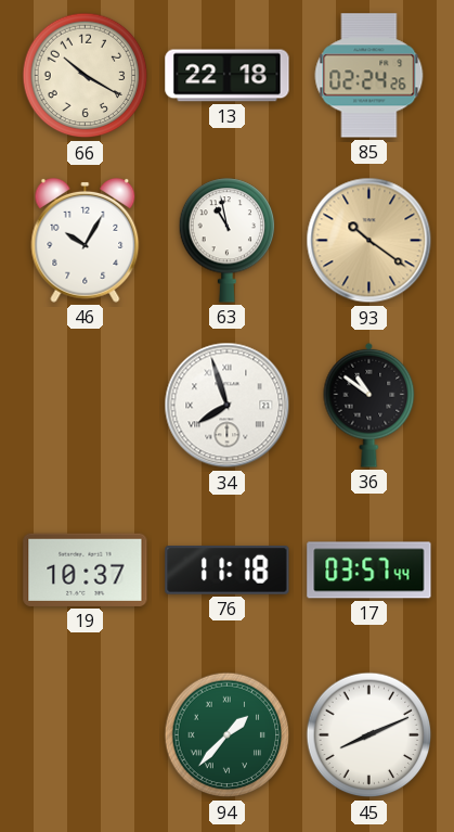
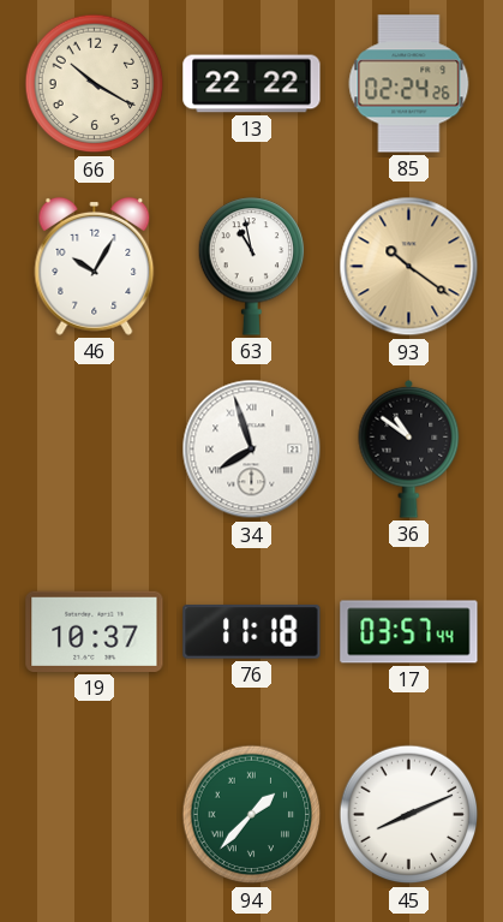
13: 22:18 -> 22:22
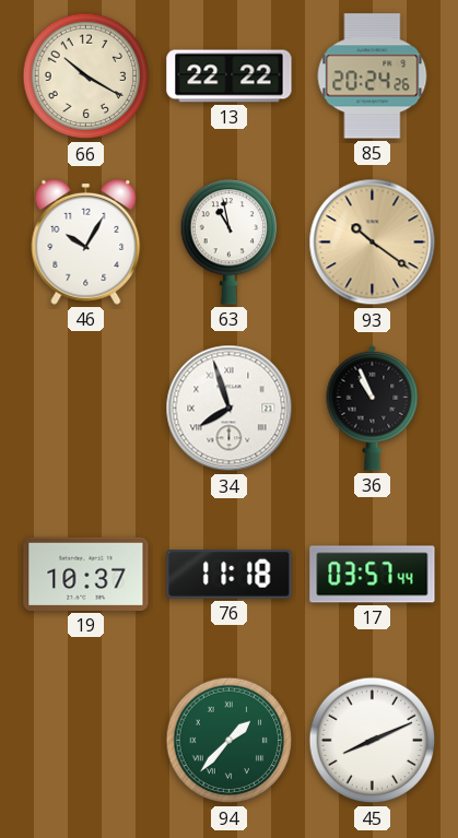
85: 02:24 -> 20:24
36: 10:51 -> 10:56
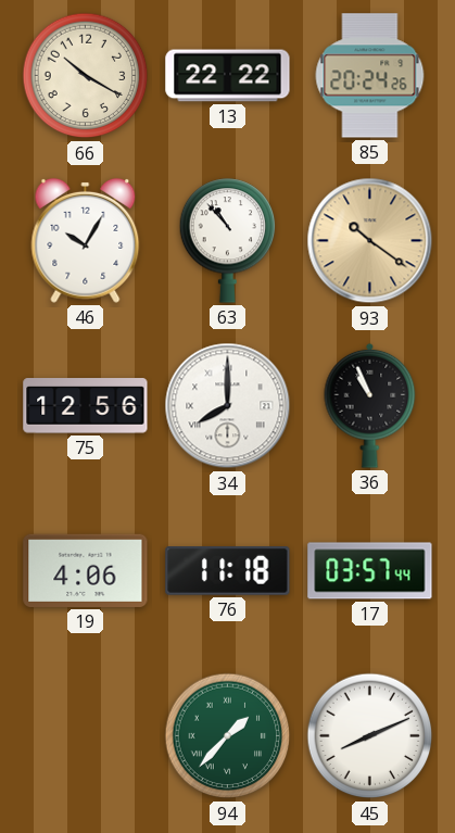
63: 10:58 -> 10:53
75: none -> 12:56
34: 7:57 -> 8:00
19: 10:37 -> 4:06
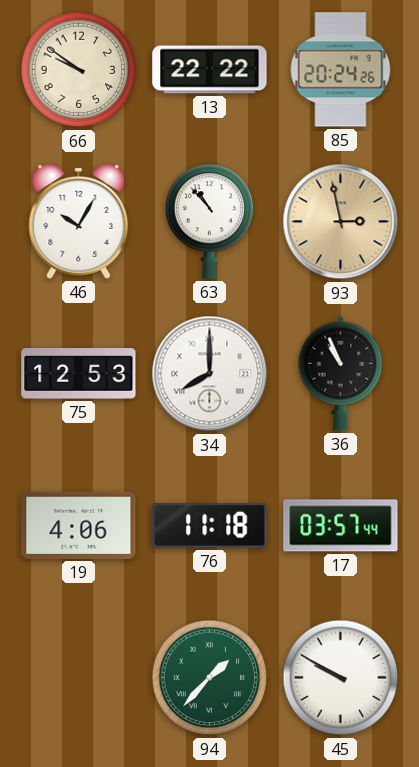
66: 10:20 -> 9:51
93: 10:21 -> 2:58
75: 12:56 -> 12:53
45: 8:11 -> 9:50
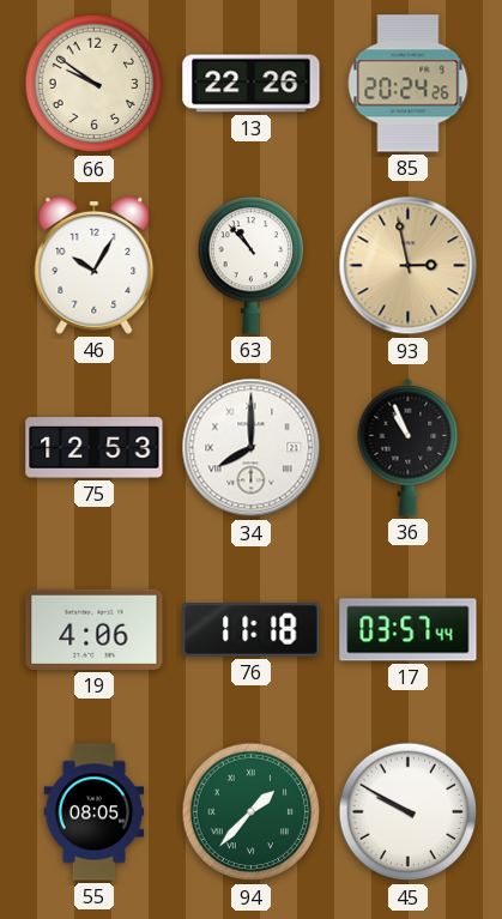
13: 22:22 -> 22:26
55: none -> 08:05
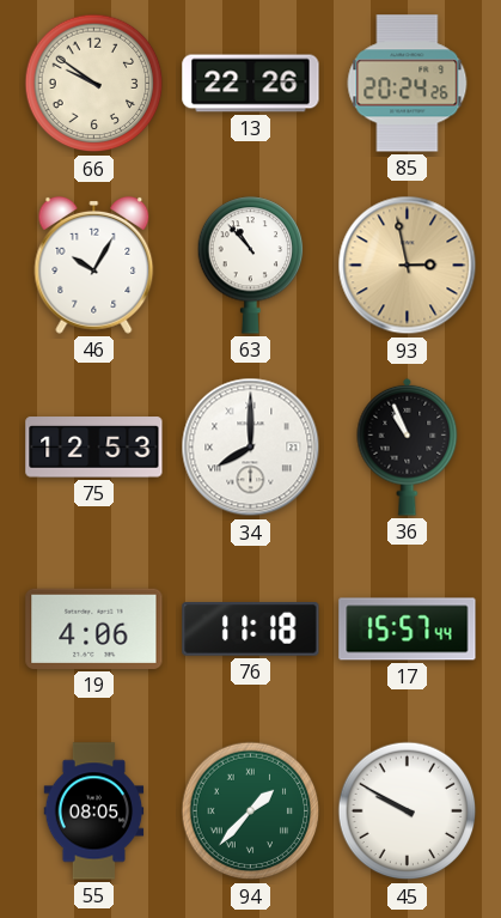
17: 03:57 -> 15:57
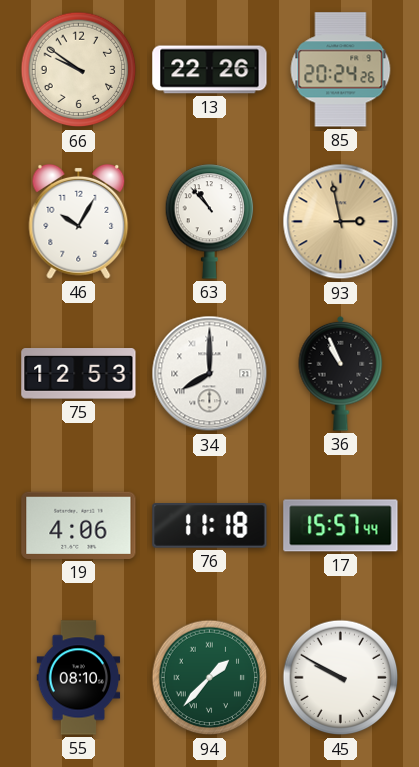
55: 08:05 -> 08:10
